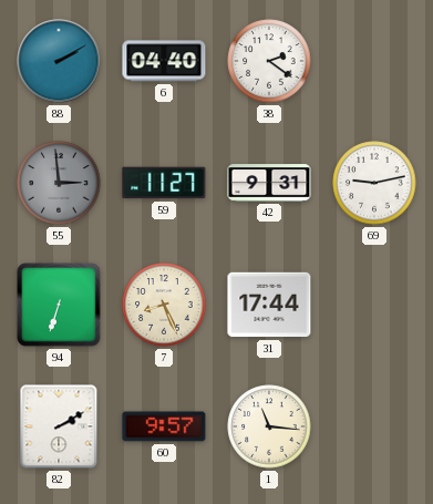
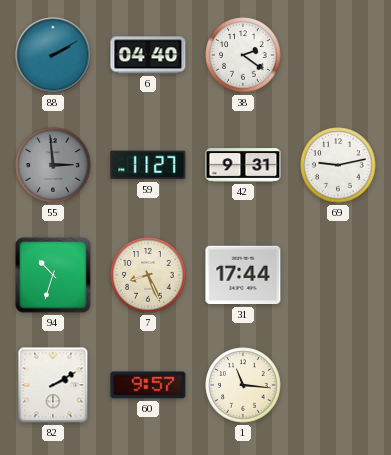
94: 6:33 -> 10:33
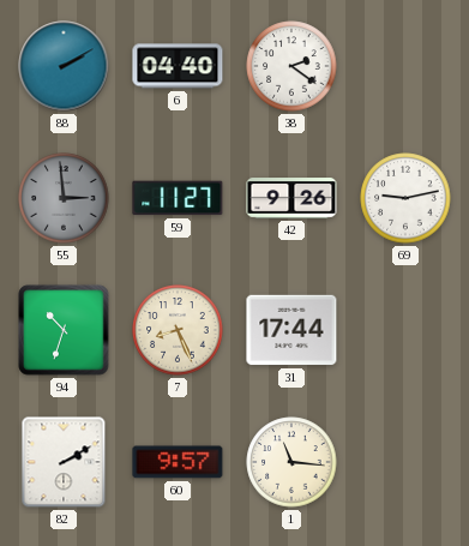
42: 9:31 -> 9:26
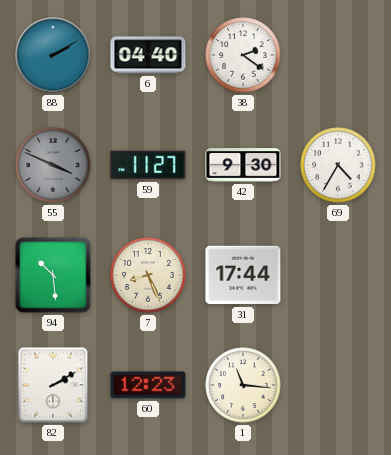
55: 2:59 -> 3:49
42: 9:26 -> 9:30
69: 9:13 -> 4:35
94: 10:33 -> 10:29
60: 9:57 -> 12:23
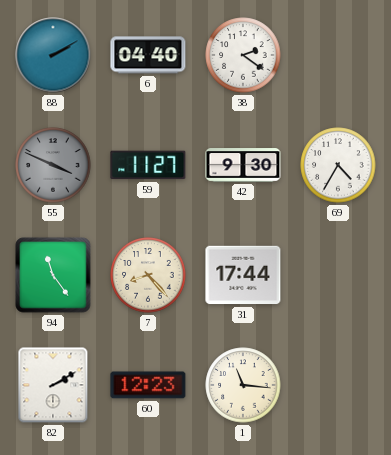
94: 10:29 -> 11:24
7: 8:26 -> 8:23
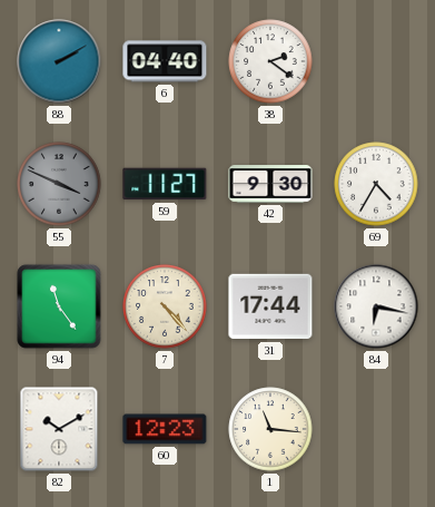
7: 8:23 -> 4:23
84: none -> 6:17
82: 2:10 -> 10:10
